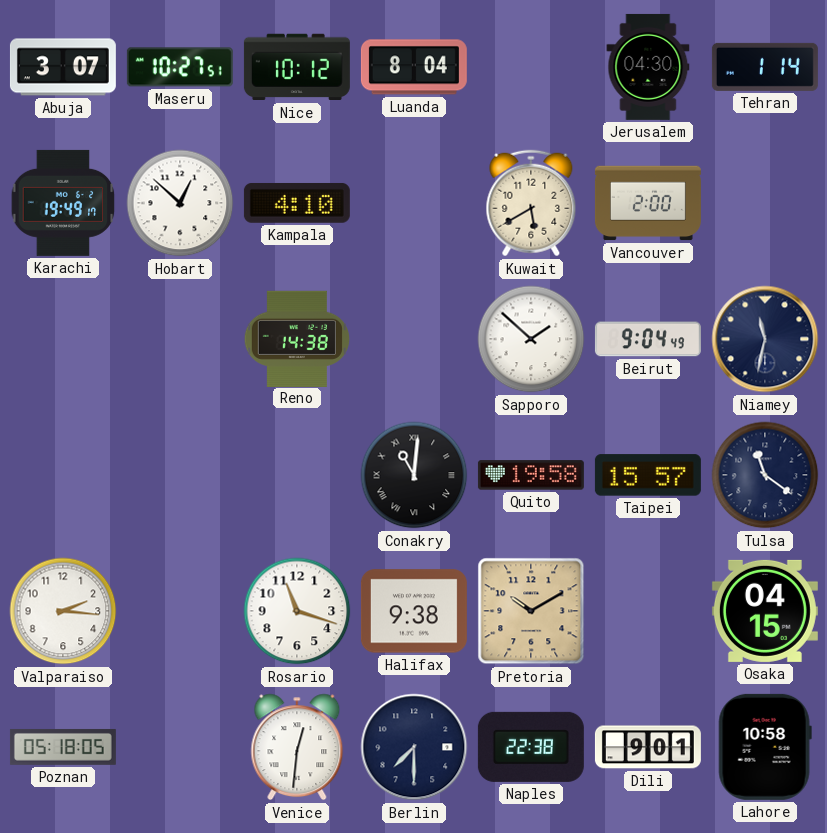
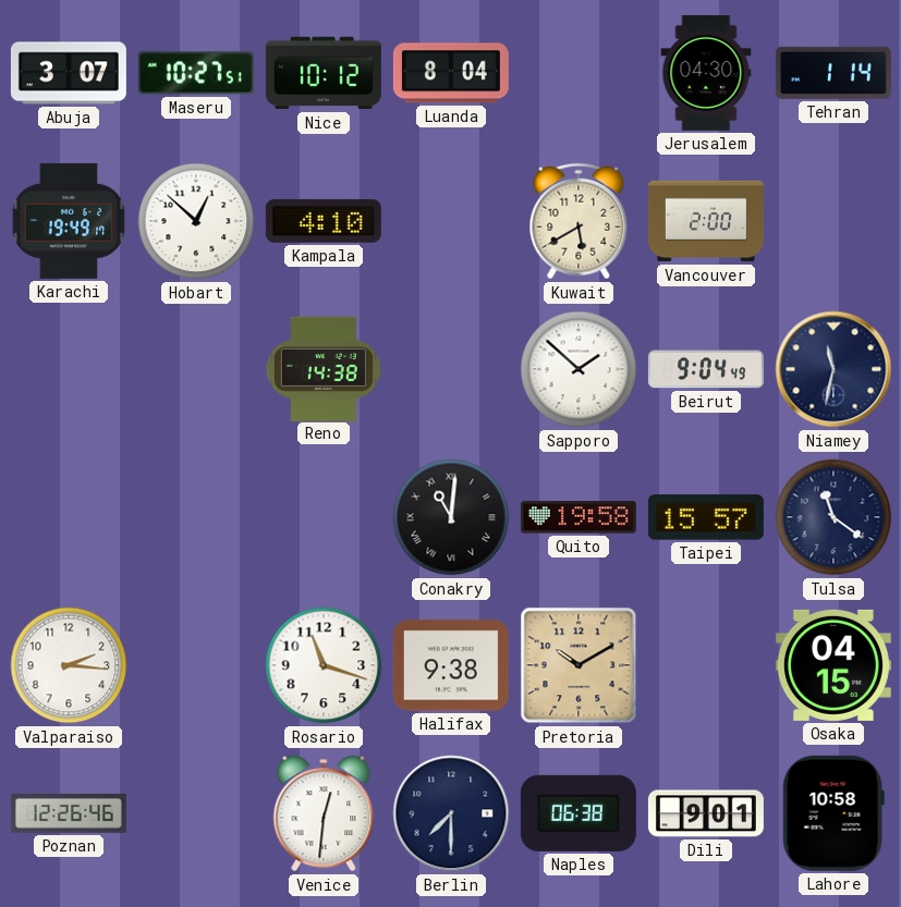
Poznan: 05:18 -> 12:26
Naples: 22:38 -> 06:38
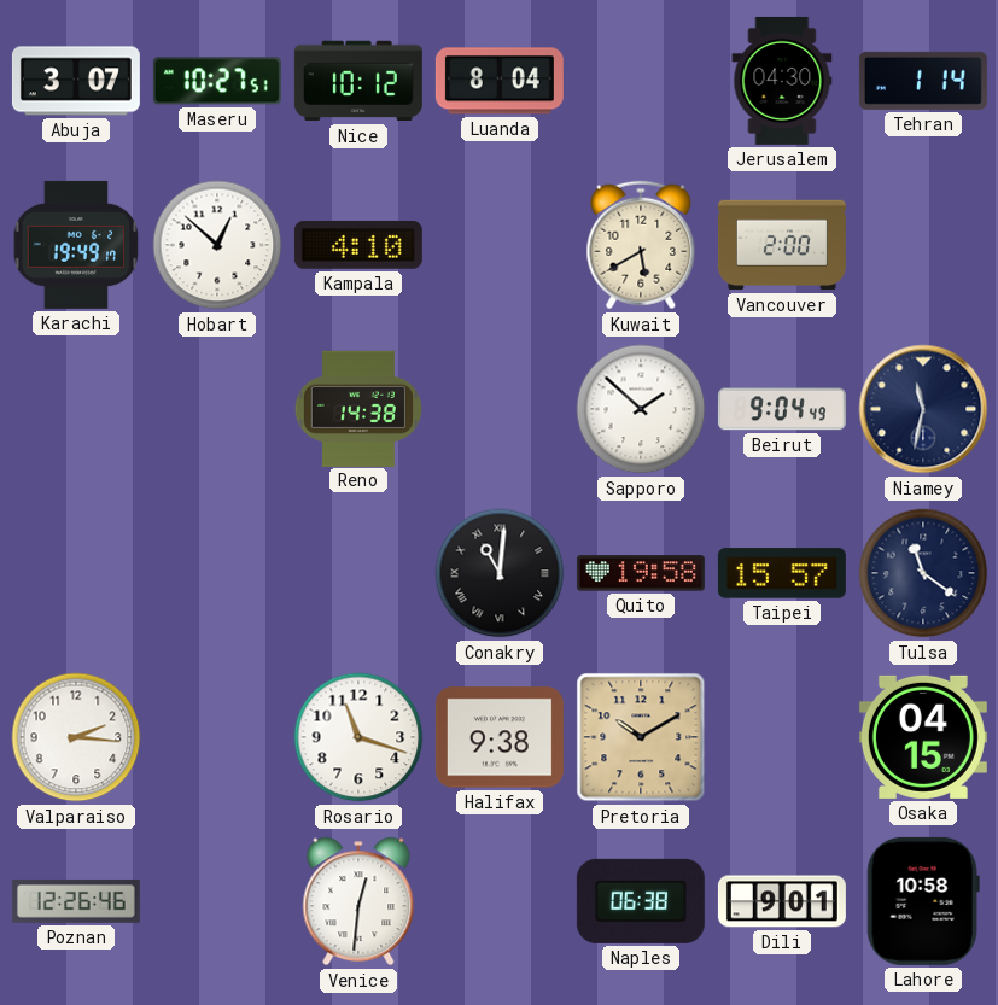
Berlin: 7:30 -> none
